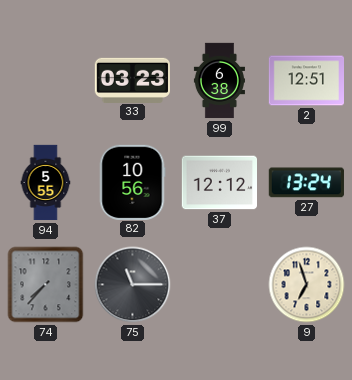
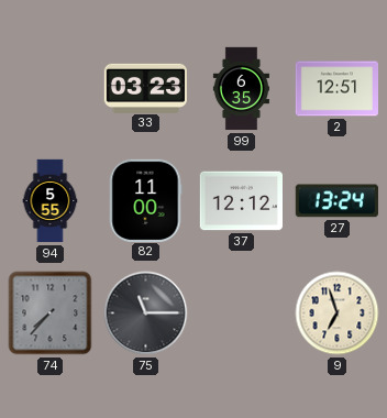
99: 6:38 -> 6:35
82: 10:56 -> 11:00
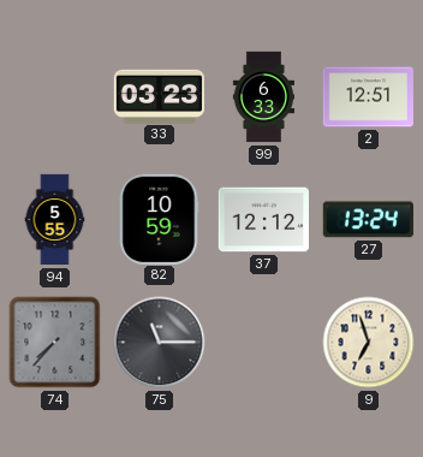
99: 6:35 -> 6:33
82: 11:00 -> 10:59
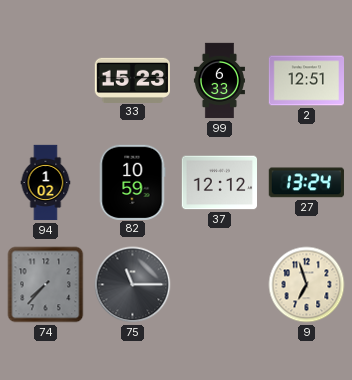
33: 03:23 -> 15:23
94: 5:55 -> 1:02
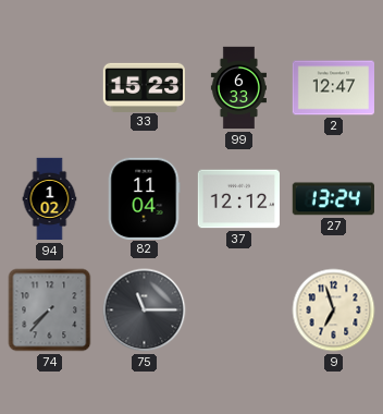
2: 12:51 -> 12:47
82: 10:59 -> 11:04
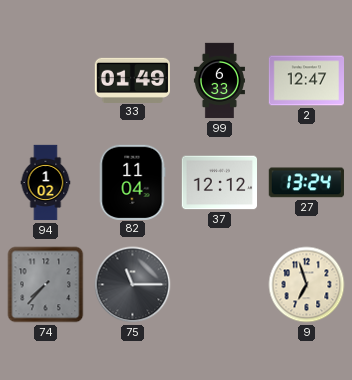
33: 15:23 -> 01:49
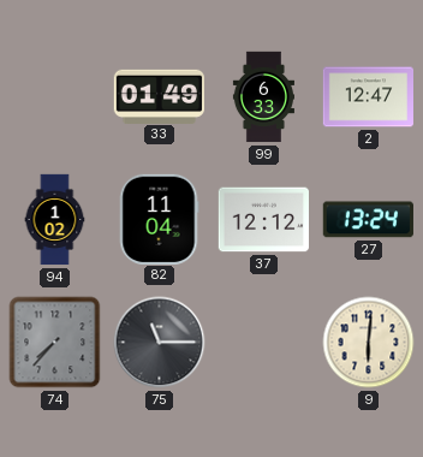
9: 6:57 -> 6:01
